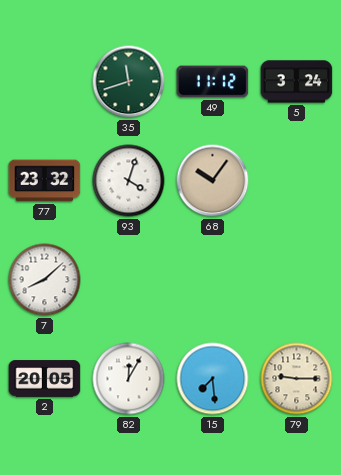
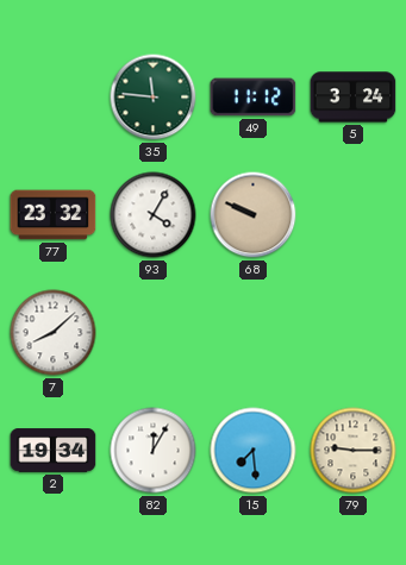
35: 11:42 -> 11:46
93: 4:03 -> 4:05
68: 10:06 -> 9:49
2: 20:05 -> 19:34
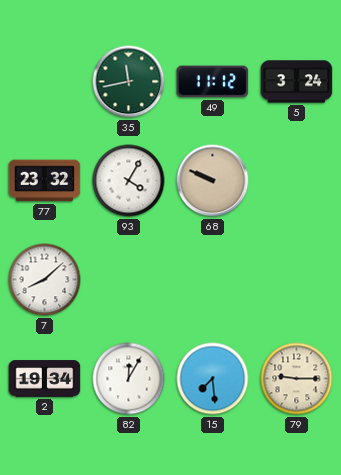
35: 11:46 -> 11:43
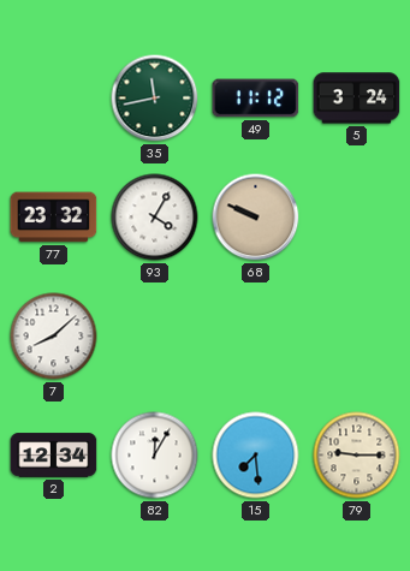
2: 19:34 -> 12:34
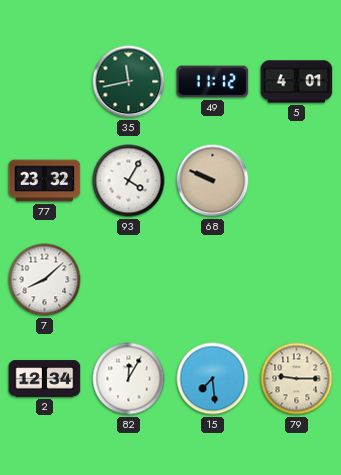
5: 3:24 -> 4:01
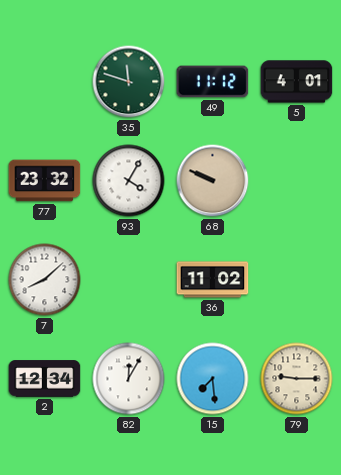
35: 11:43 -> 11:48
36: none -> 11:02
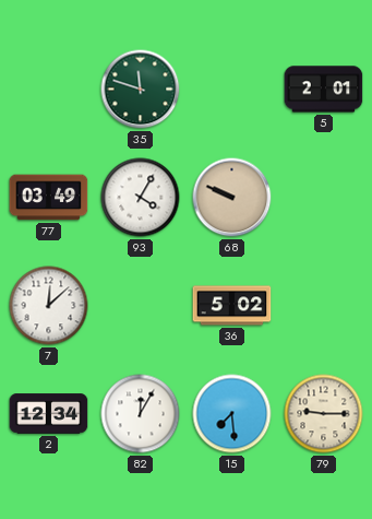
49: 11:12 -> none
5: 4:01 -> 2:01
77: 23:32 -> 03:49
7: 8:08 -> 12:08
36: 11:02 -> 5:02
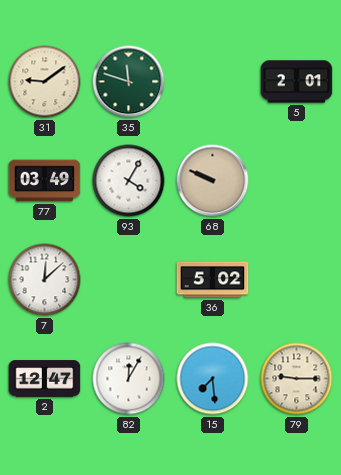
31: none -> 9:09
2: 12:34 -> 12:47
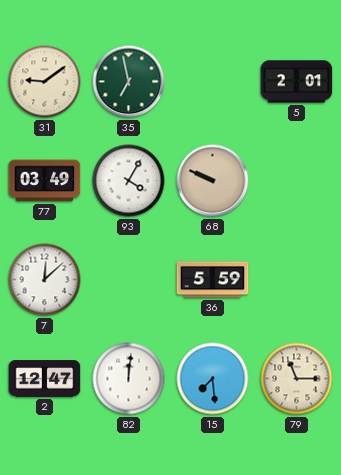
35: 11:48 -> 6:58
36: 5:02 -> 5:59
82: 12:05 -> 12:01
79: 9:15 -> 11:15
